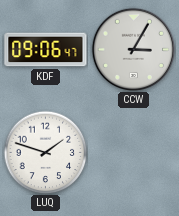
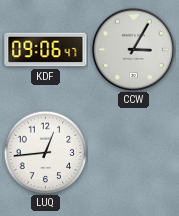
LUQ: 1:48 -> 12:44
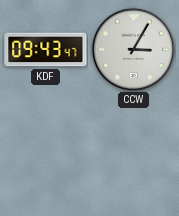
KDF: 09:06 -> 09:43
LUQ: 12:44 -> none
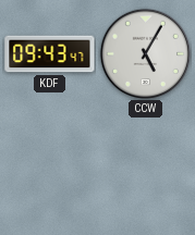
CCW: 3:05 -> 5:05
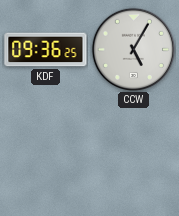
KDF: 09:43 -> 09:36
